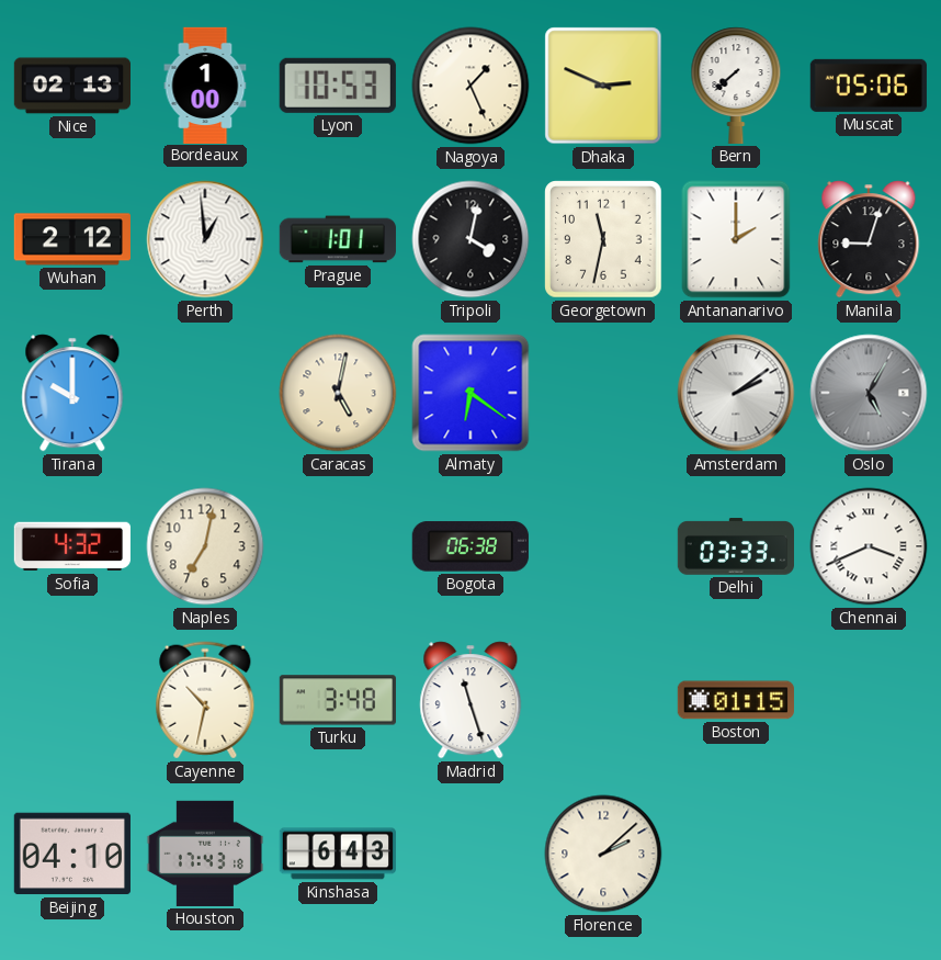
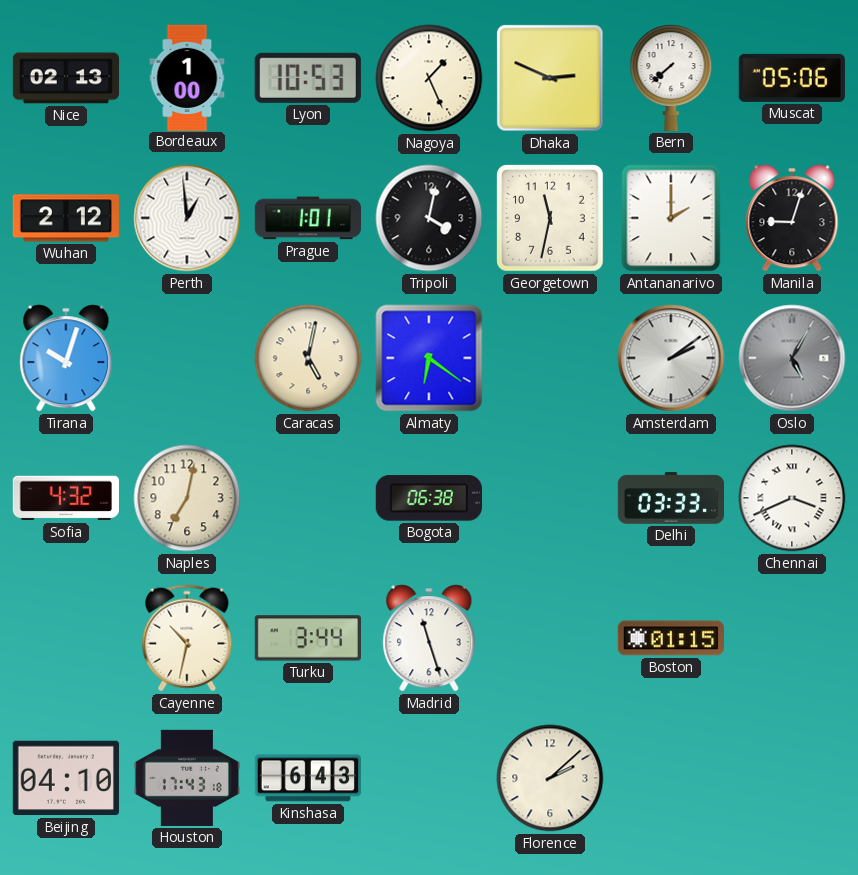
Tirana: 10:00 -> 10:03
Turku: 3:48 -> 3:44
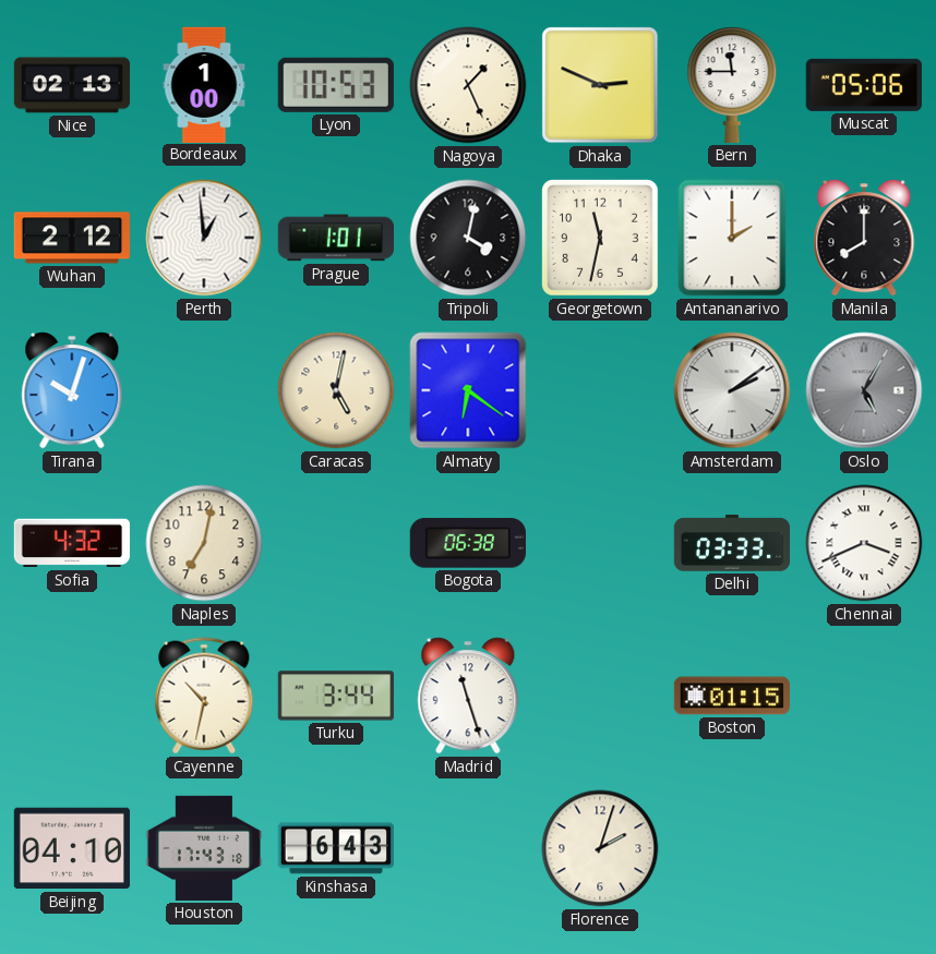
Bern: 7:38 -> 11:45
Manila: 9:03 -> 8:00
Florence: 2:08 -> 2:03
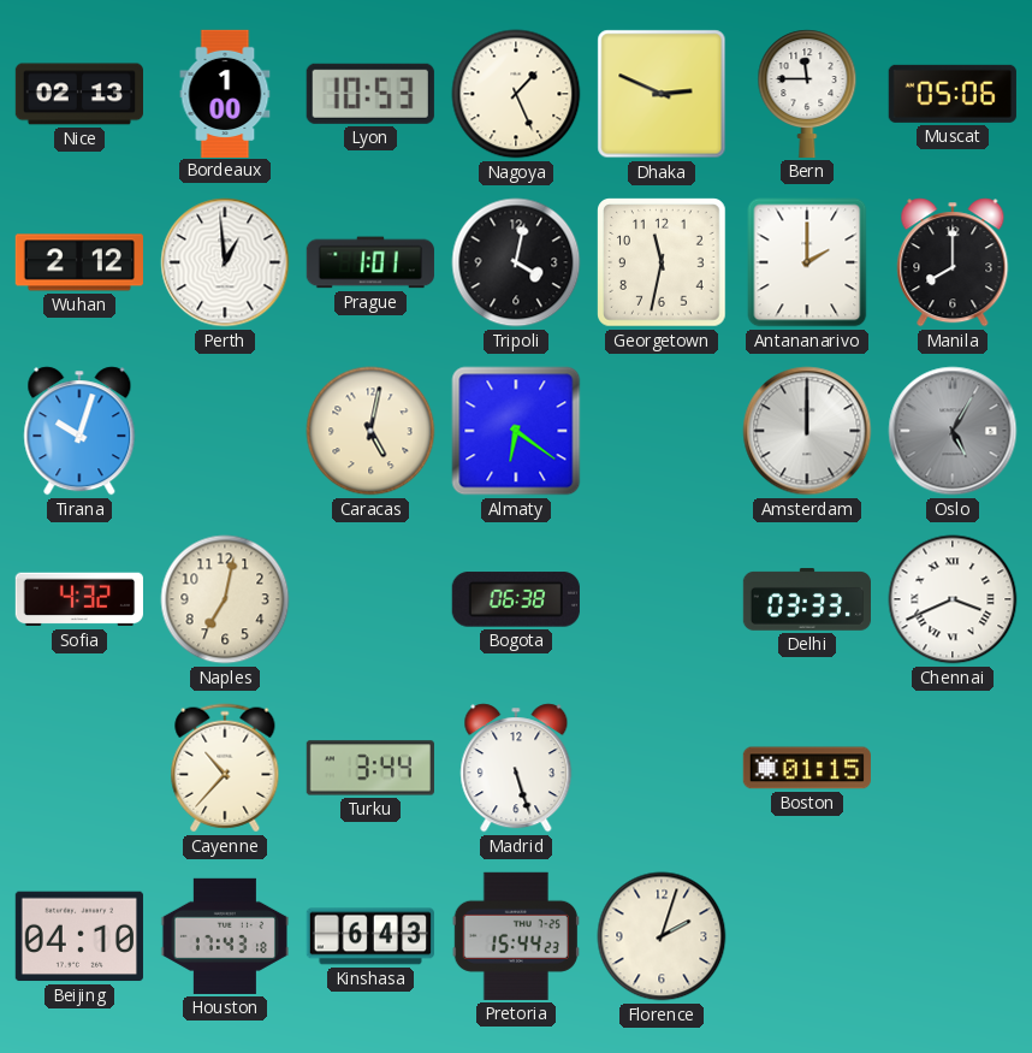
Amsterdam: 2:09 -> 12:00
Cayenne: 10:32 -> 10:37
Madrid: 11:27 -> 5:27
Pretoria: none -> 15:44
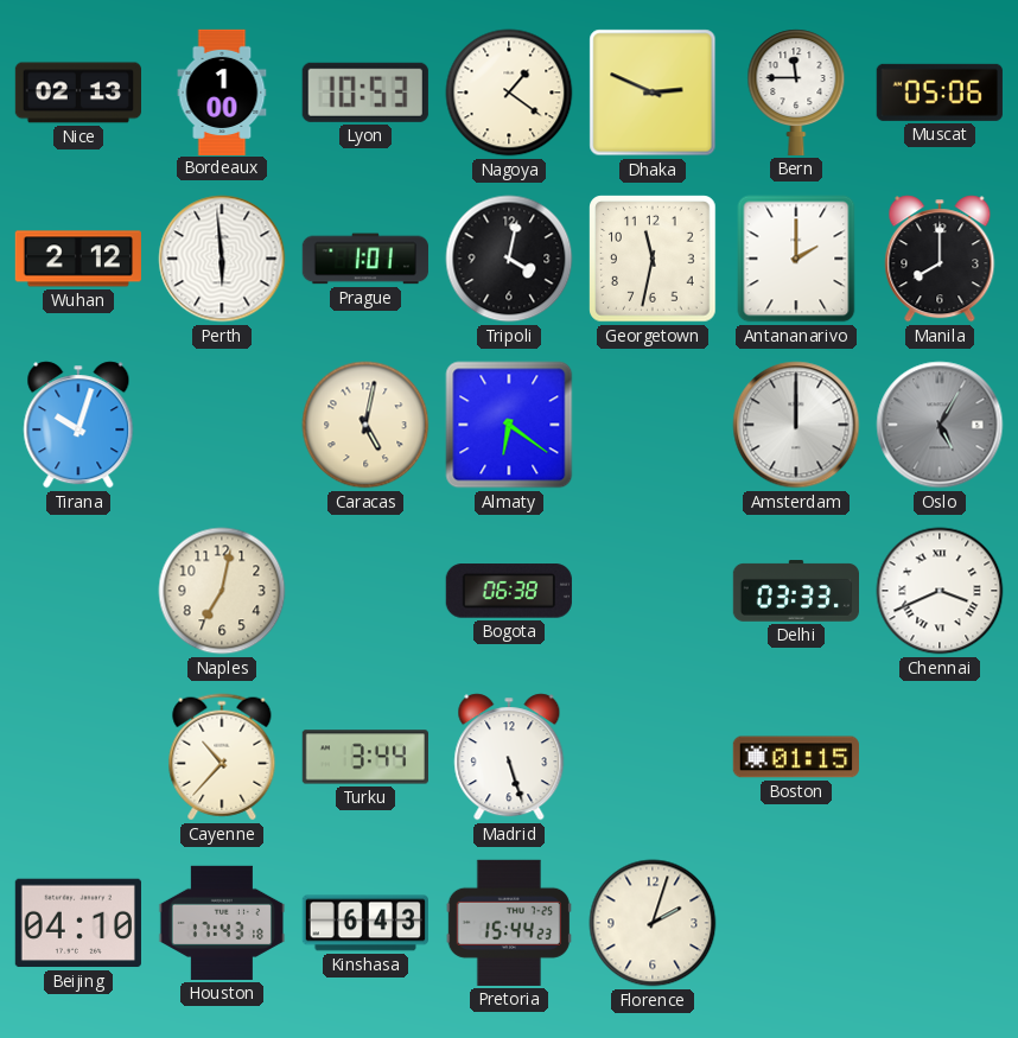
Nagoya: 1:26 -> 1:21
Perth: 12:59 -> 5:59
Sofia: 4:32 -> none
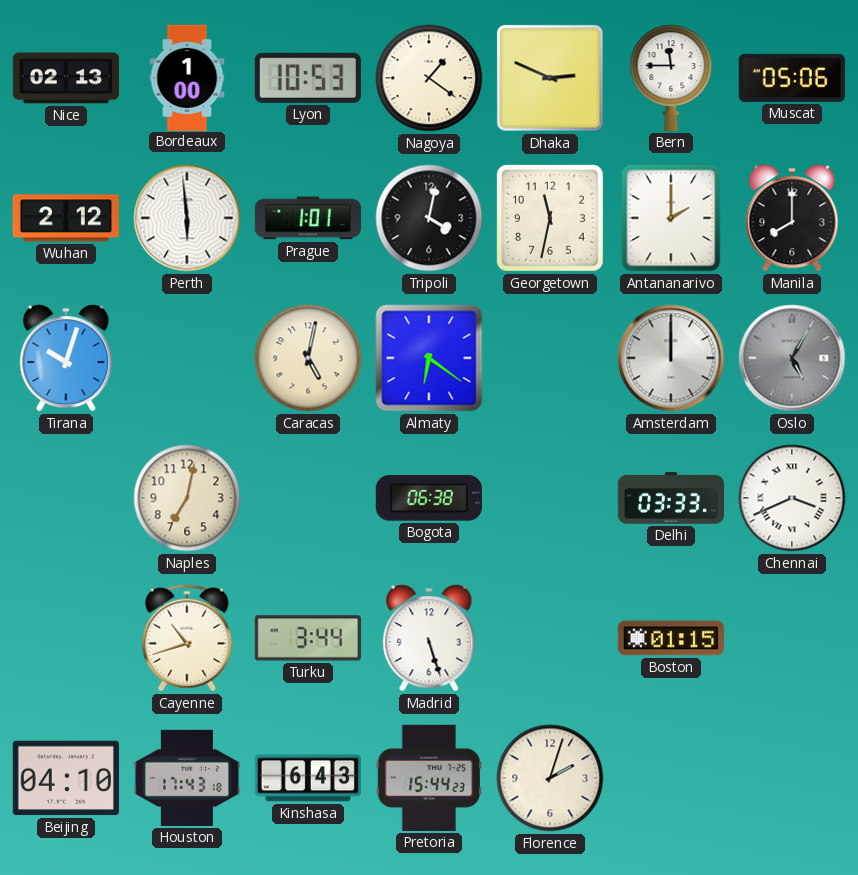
Cayenne: 10:37 -> 10:42
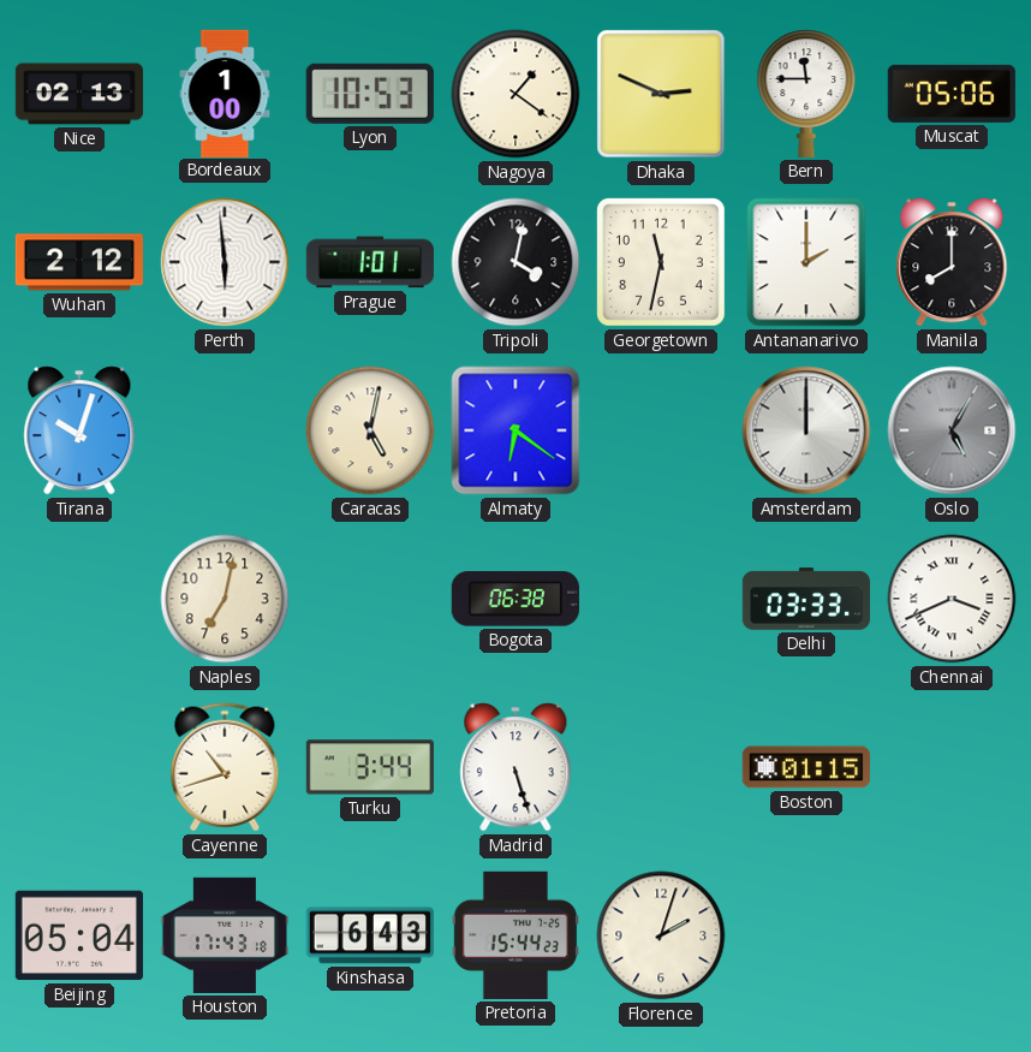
Beijing: 04:10 -> 05:04
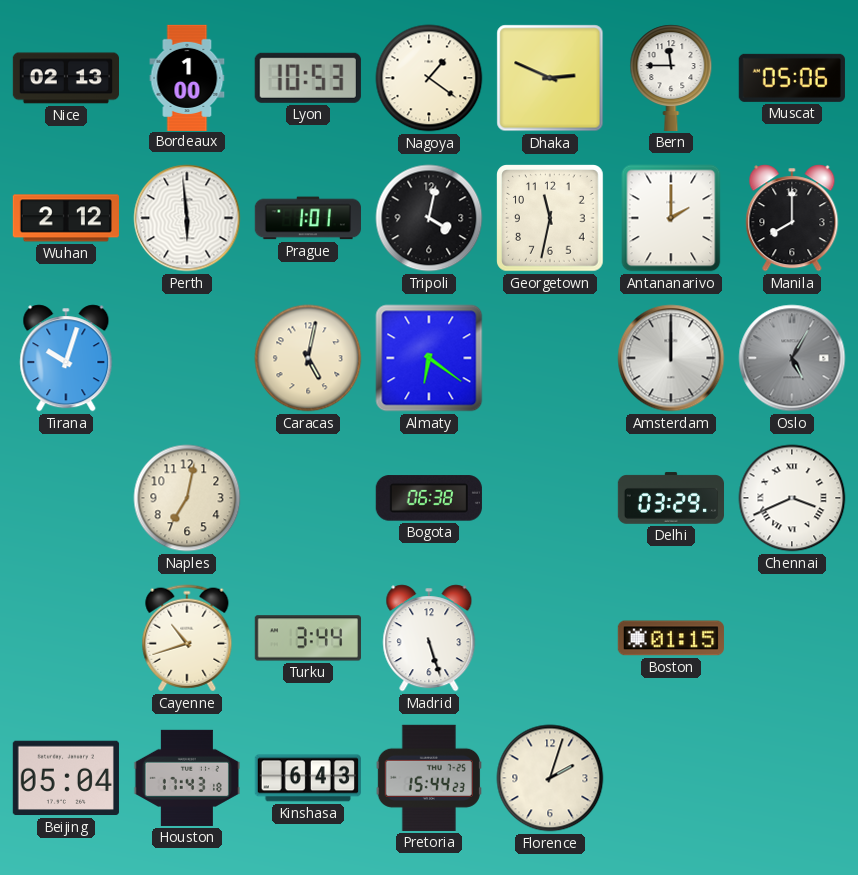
Delhi: 03:33 -> 03:29
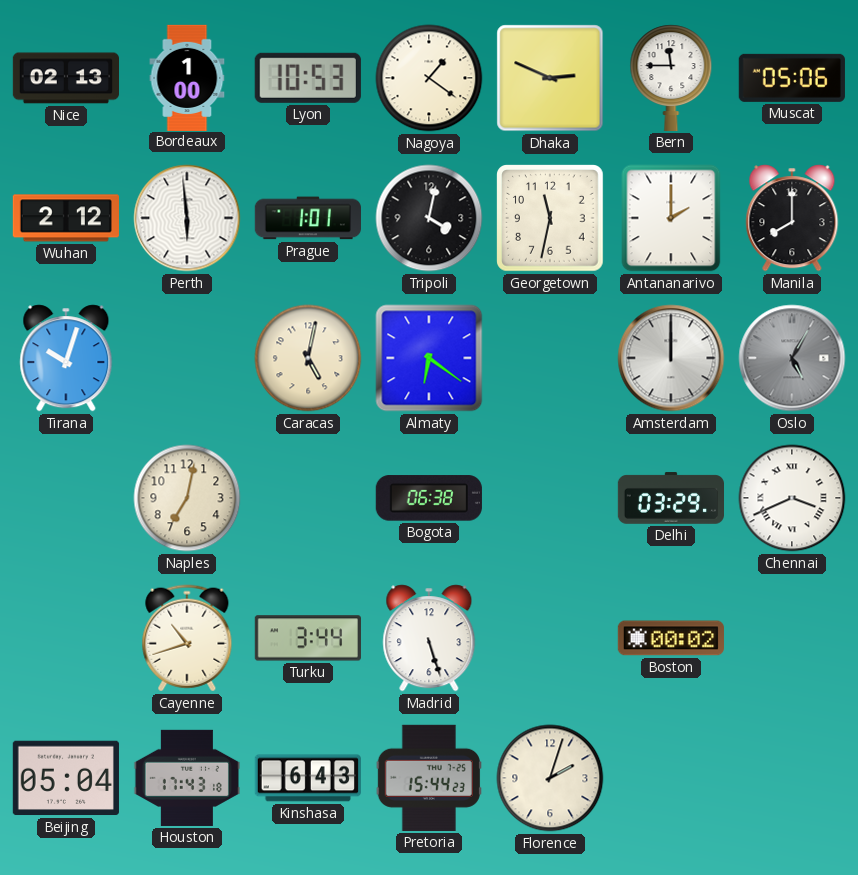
Boston: 01:15 -> 00:02
